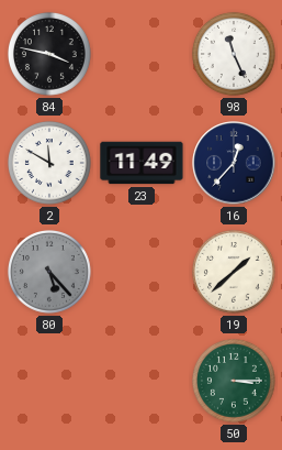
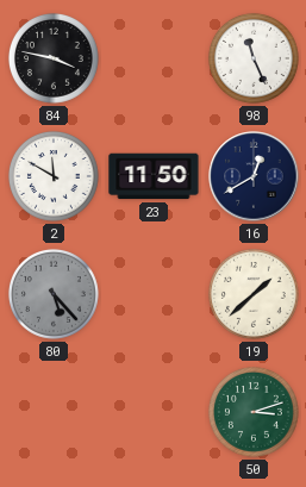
23: 11:49 -> 11:50
16: 12:37 -> 12:40
50: 3:15 -> 3:12
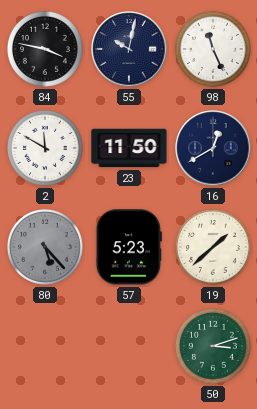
55: none -> 10:02
57: none -> 5:23
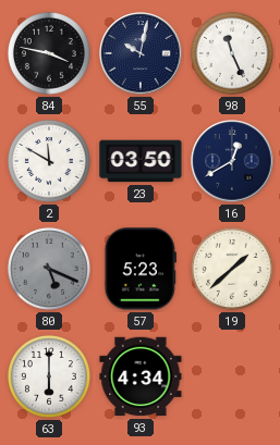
23: 11:50 -> 03:50
80: 5:23 -> 5:19
63: none -> 6:00
93: none -> 4:34
50: 3:12 -> none
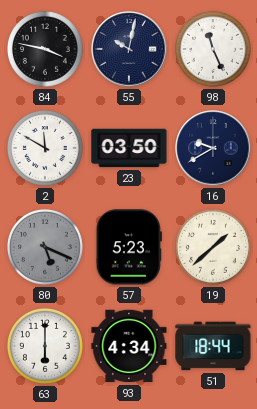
16: 12:40 -> 9:40
51: none -> 18:44
